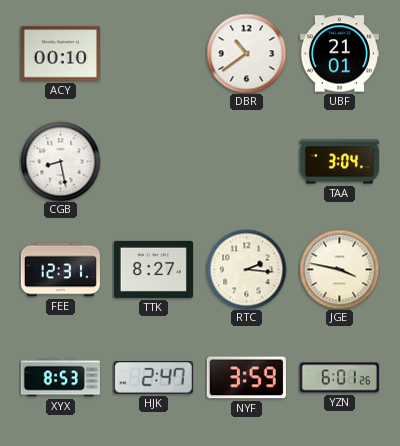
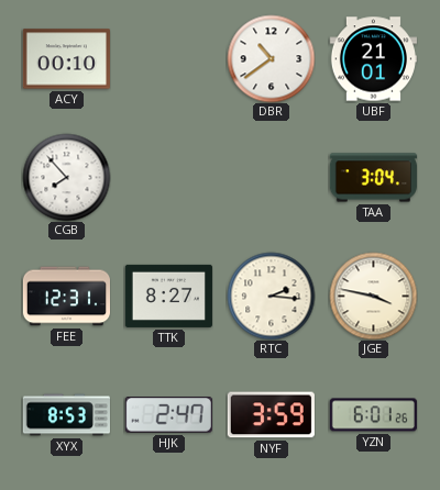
CGB: 8:28 -> 7:53
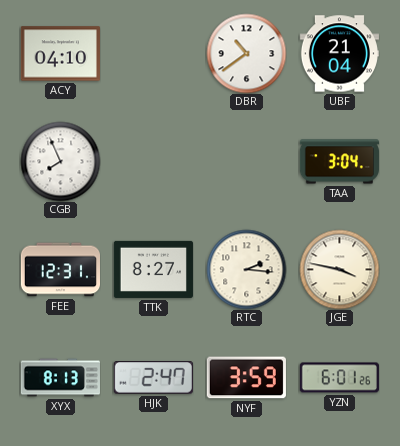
ACY: 00:10 -> 04:10
UBF: 21:01 -> 21:04
CGB: 7:53 -> 7:56
XYX: 8:53 -> 8:13
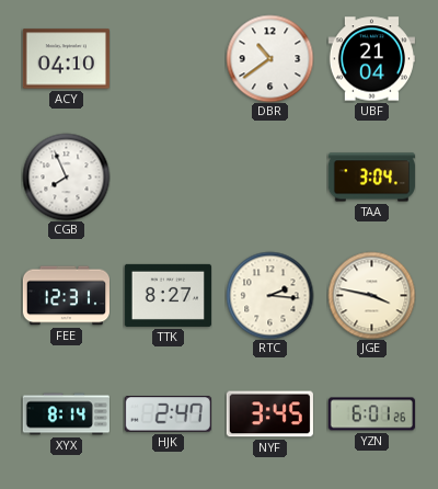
XYX: 8:13 -> 8:14
NYF: 3:59 -> 3:45
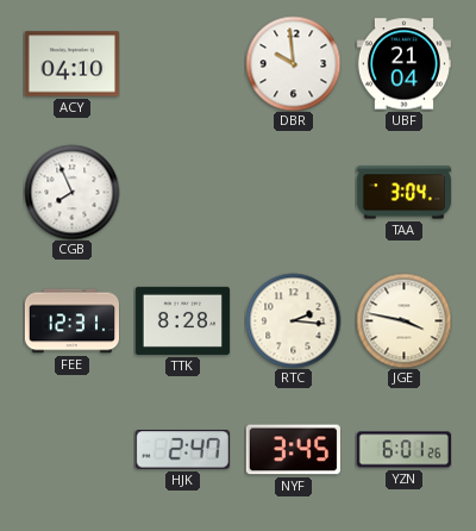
DBR: 10:39 -> 9:59
TTK: 8:27 -> 8:28
XYX: 8:14 -> none
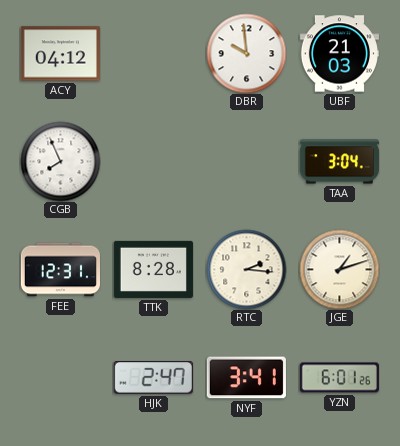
ACY: 04:10 -> 04:12
UBF: 21:04 -> 21:03
JGE: 3:47 -> 1:12
NYF: 3:45 -> 3:41
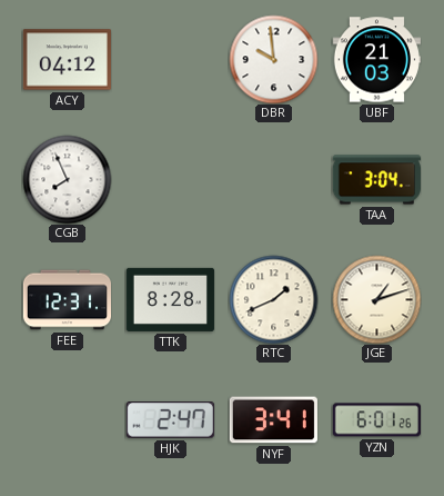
RTC: 2:16 -> 1:41
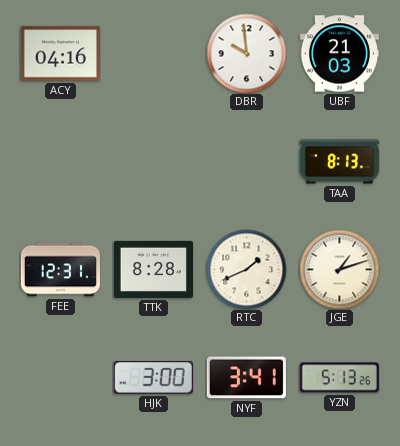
ACY: 04:12 -> 04:16
CGB: 7:56 -> none
TAA: 3:04 -> 8:13
HJK: 2:47 -> 3:00
YZN: 6:01 -> 5:13
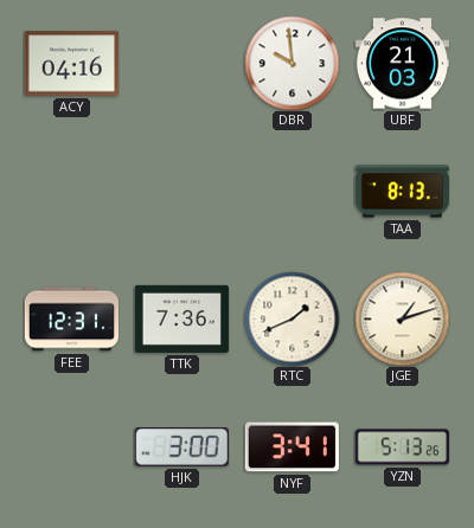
TTK: 8:28 -> 7:36
